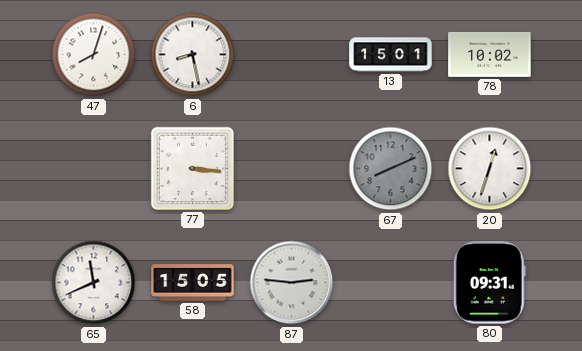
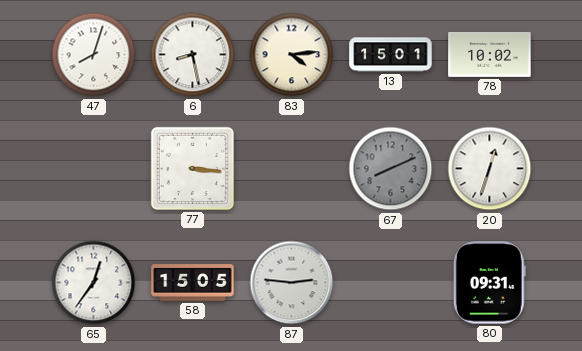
83: none -> 4:14
65: 11:41 -> 12:36
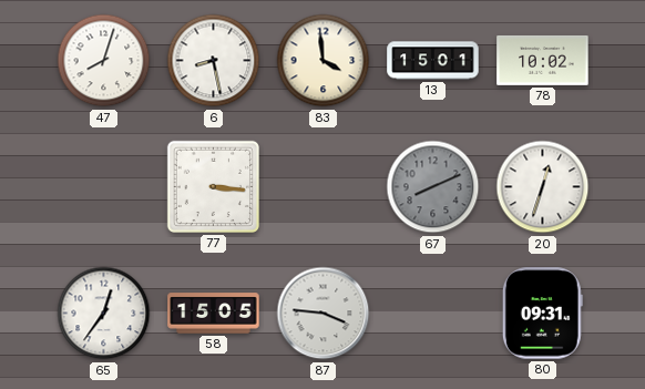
83: 4:14 -> 3:59
87: 2:46 -> 3:46
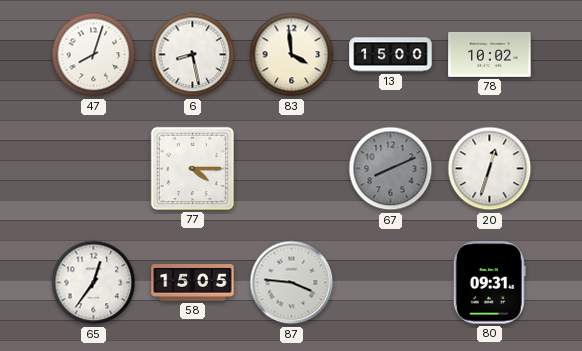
13: 15:01 -> 15:00
77: 3:16 -> 4:15
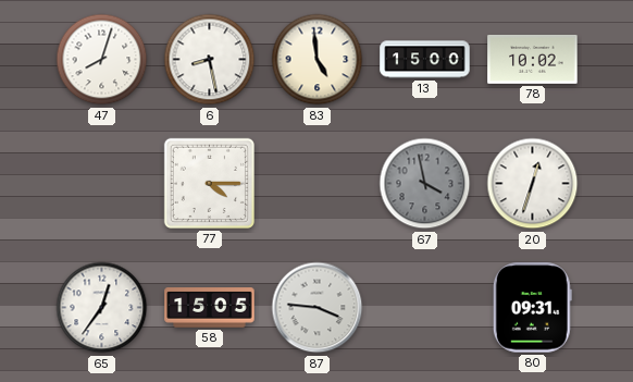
83: 3:59 -> 4:59
67: 8:11 -> 3:58
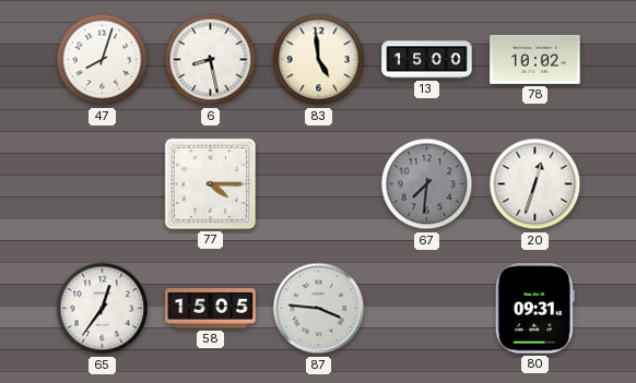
67: 3:58 -> 7:31
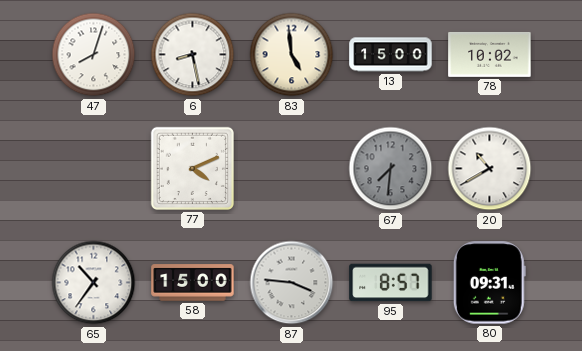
77: 4:15 -> 4:11
20: 12:33 -> 10:40
65: 12:36 -> 10:36
58: 15:05 -> 15:00
95: none -> 8:57
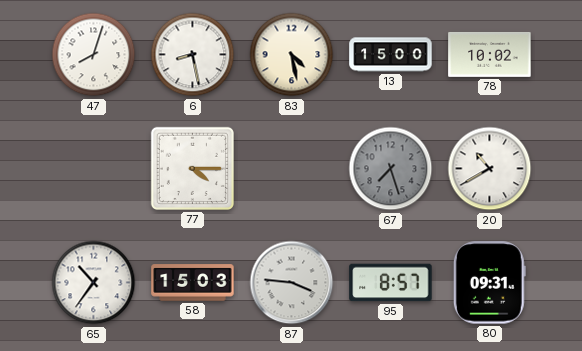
83: 4:59 -> 4:28
77: 4:11 -> 4:15
67: 7:31 -> 7:27
58: 15:00 -> 15:03
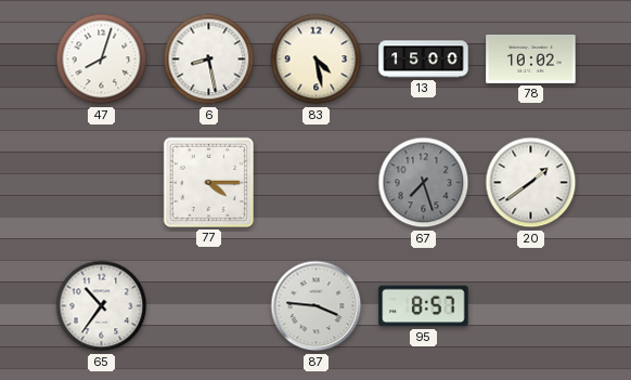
20: 10:40 -> 1:39
58: 15:03 -> none
80: 09:31 -> none
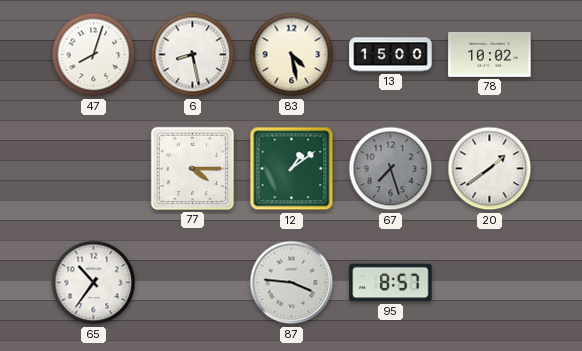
12: none -> 1:09
